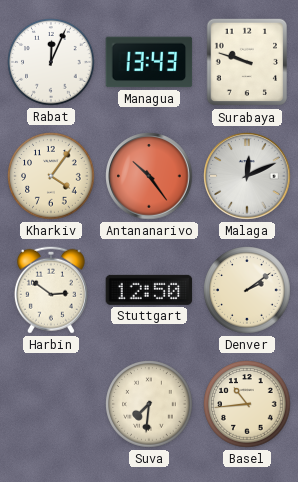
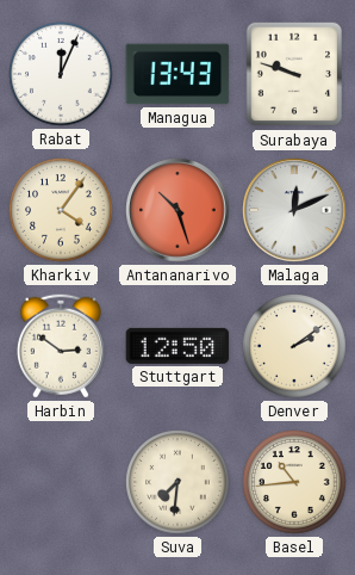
Antananarivo: 10:24 -> 10:27
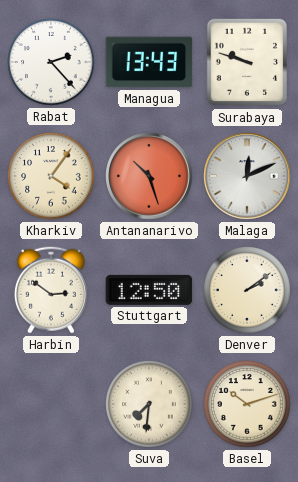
Rabat: 12:04 -> 2:23
Basel: 10:44 -> 10:12
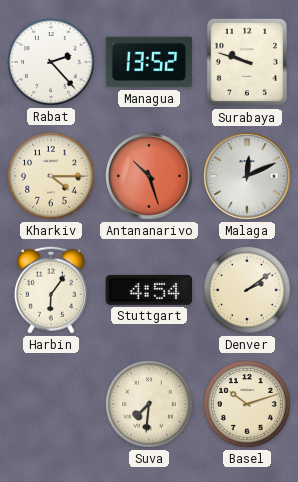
Managua: 13:43 -> 13:52
Kharkiv: 4:06 -> 4:15
Harbin: 2:51 -> 6:06
Stuttgart: 12:50 -> 4:54
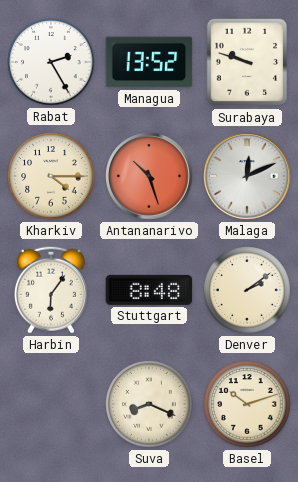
Rabat: 2:23 -> 2:25
Stuttgart: 4:54 -> 8:48
Suva: 7:31 -> 8:19
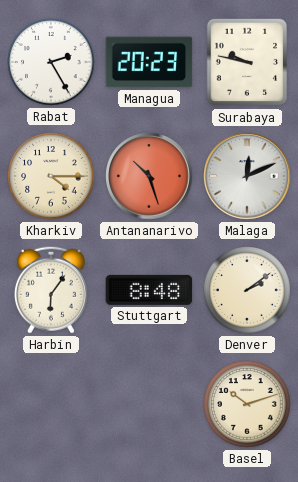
Managua: 13:52 -> 20:23
Surabaya: 9:48 -> 9:47
Suva: 8:19 -> none
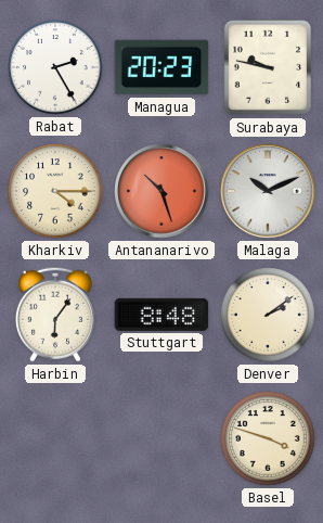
Malaga: 12:11 -> 10:11
Basel: 10:12 -> 3:48
